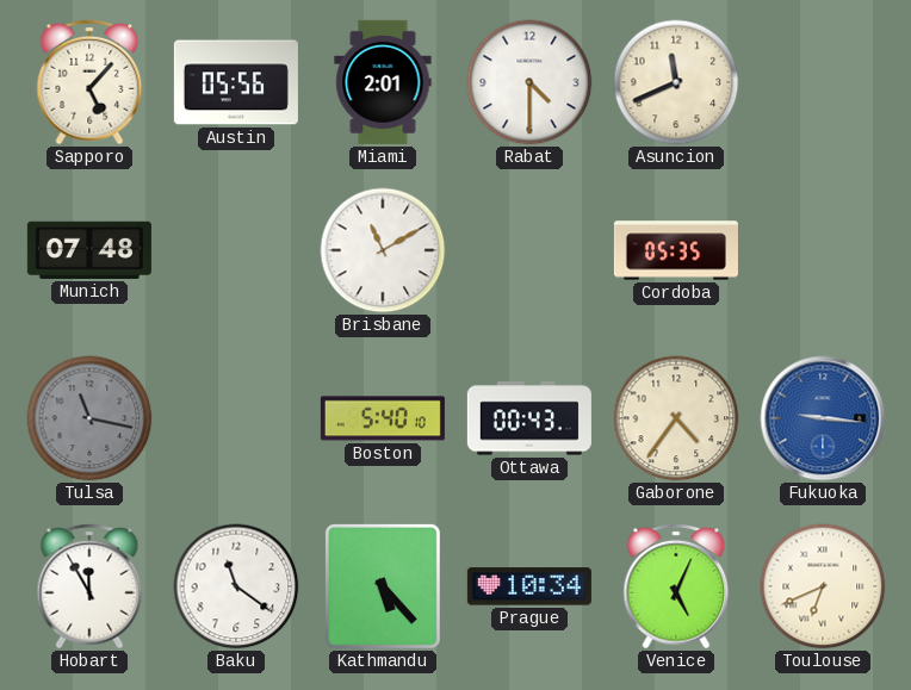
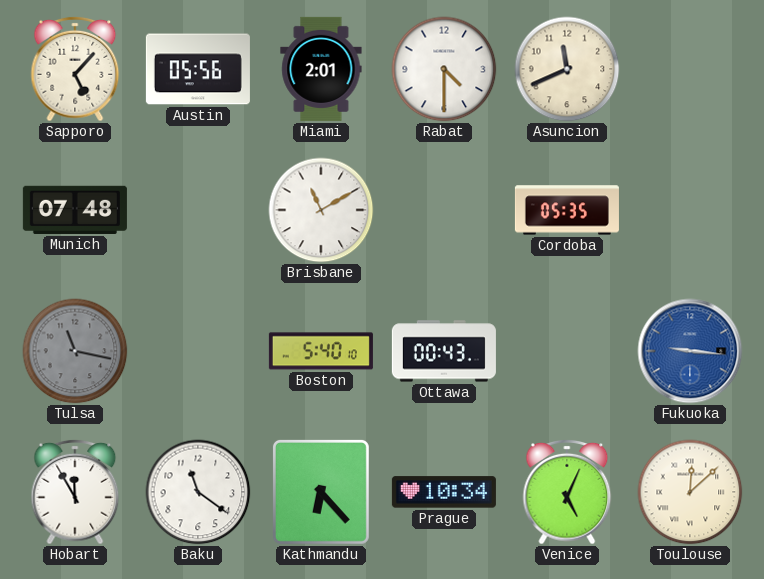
Gaborone: 4:36 -> none
Kathmandu: 5:23 -> 6:23
Toulouse: 6:41 -> 12:08
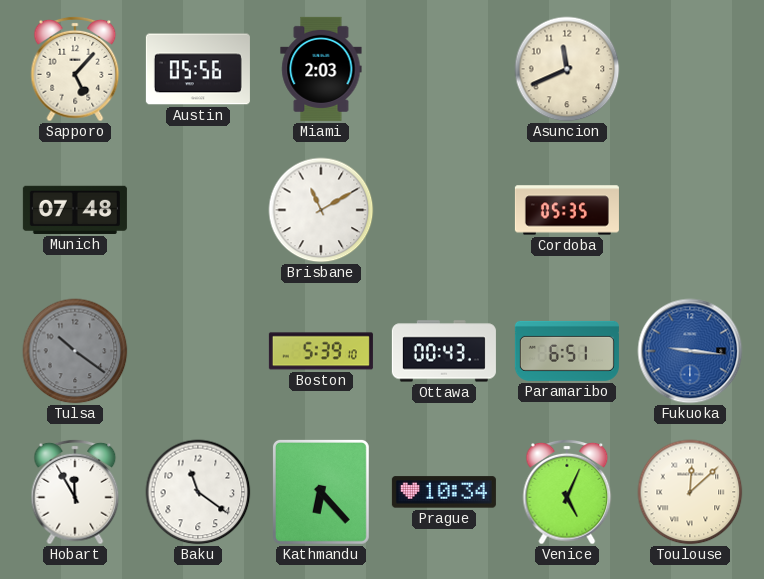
Miami: 2:01 -> 2:03
Rabat: 4:30 -> none
Tulsa: 11:17 -> 10:21
Boston: 5:40 -> 5:39
Paramaribo: none -> 6:51
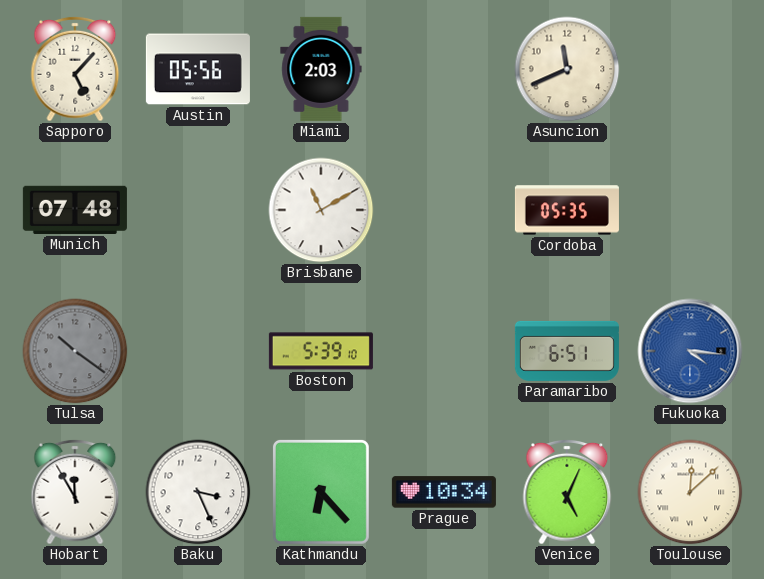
Ottawa: 00:43 -> none
Fukuoka: 9:16 -> 4:16
Baku: 11:21 -> 3:26
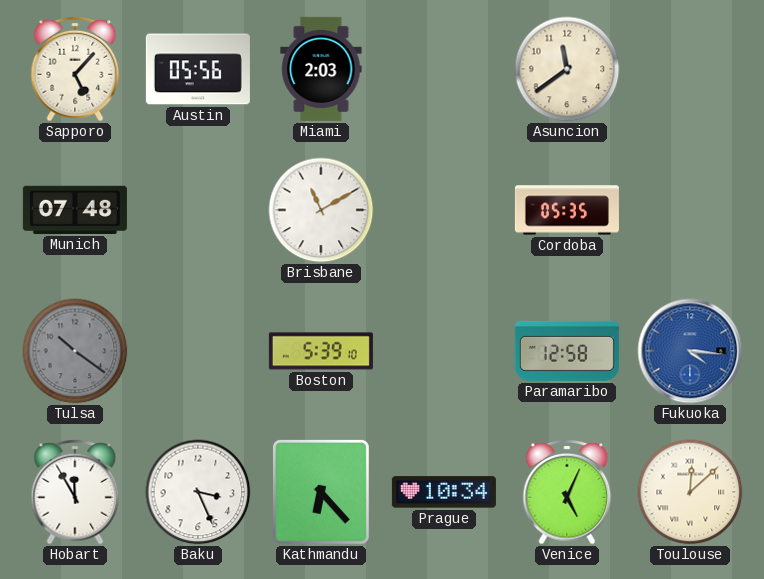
Asuncion: 11:41 -> 11:39
Paramaribo: 6:51 -> 12:58
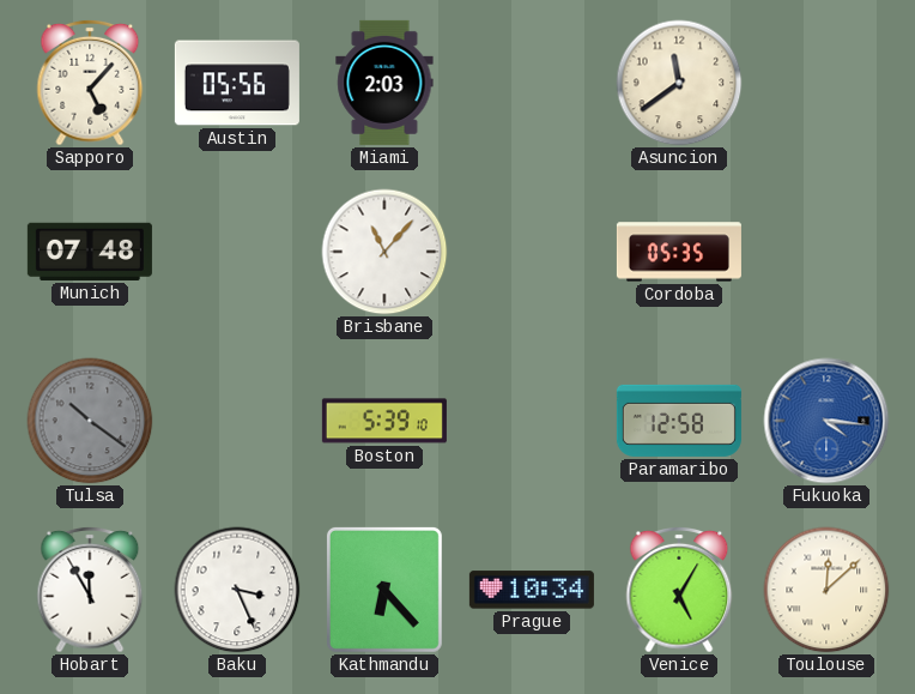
Brisbane: 11:10 -> 11:07
Venice: 5:04 -> 5:05
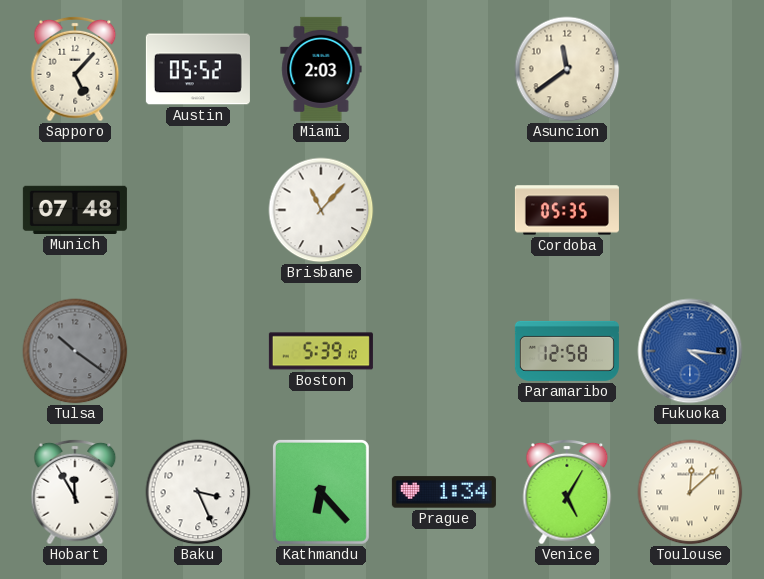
Austin: 05:56 -> 05:52
Prague: 10:34 -> 1:34
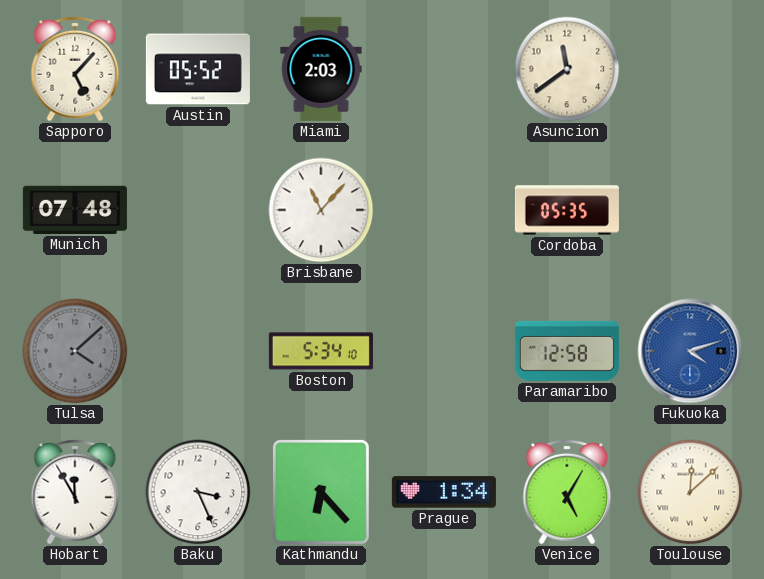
Tulsa: 10:21 -> 4:08
Boston: 5:39 -> 5:34
Fukuoka: 4:16 -> 4:12
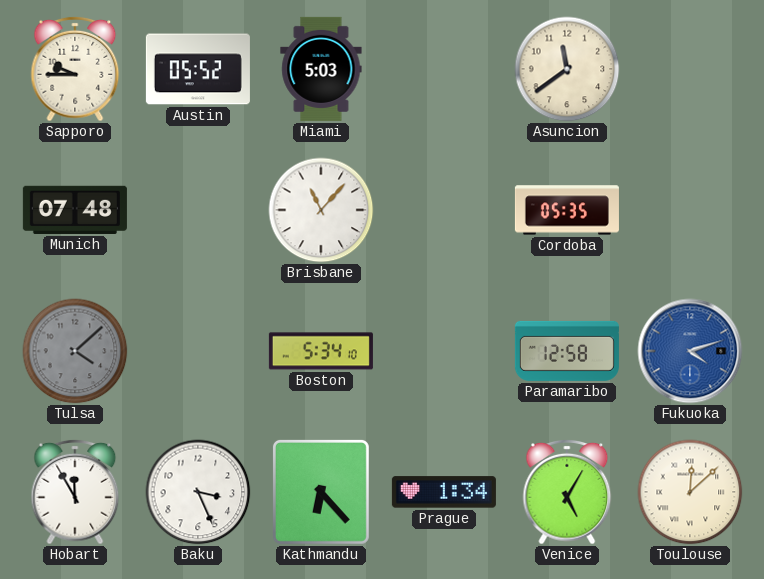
Sapporo: 5:07 -> 9:45
Miami: 2:03 -> 5:03
